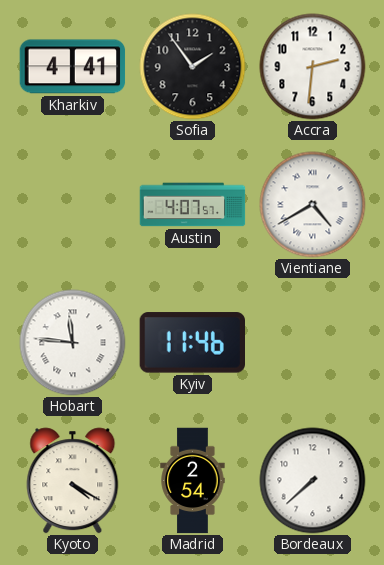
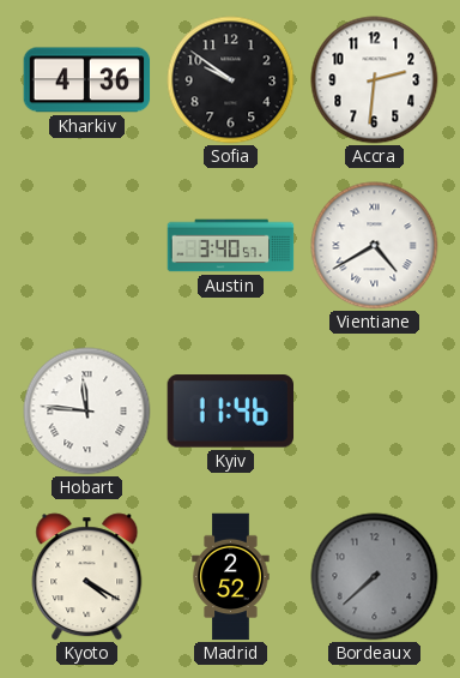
Kharkiv: 4:41 -> 4:36
Sofia: 1:54 -> 9:51
Austin: 4:07 -> 3:40
Madrid: 2:54 -> 2:52
Bordeaux dial: white -> grey
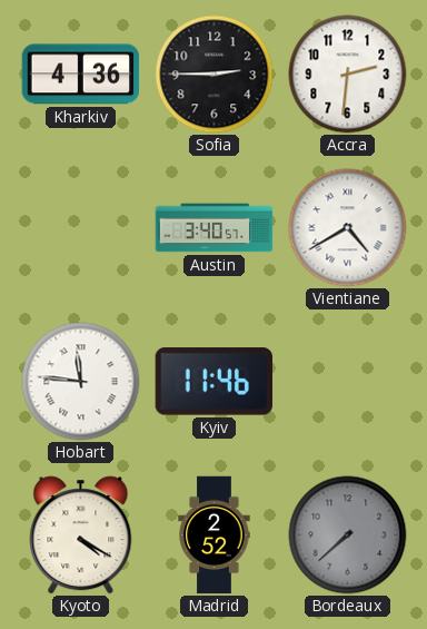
Sofia: 9:51 -> 2:45
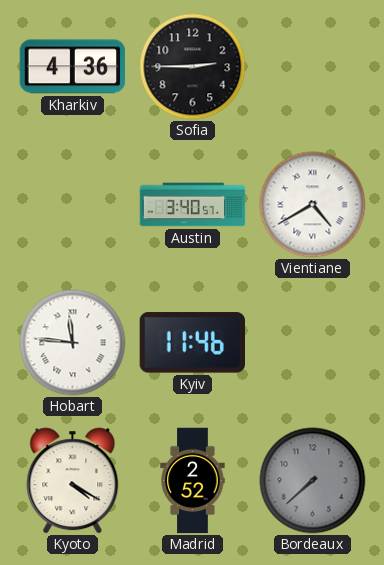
Accra: 2:31 -> none
